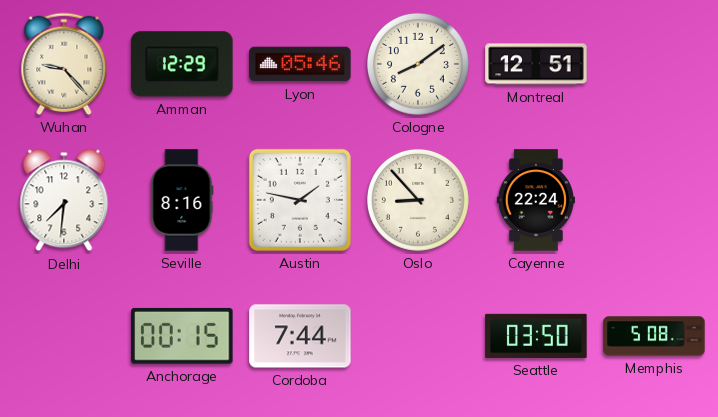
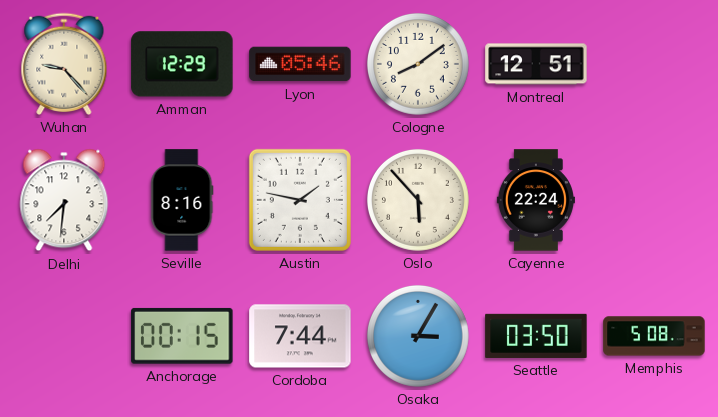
Oslo: 8:53 -> 5:53
Osaka: none -> 3:05
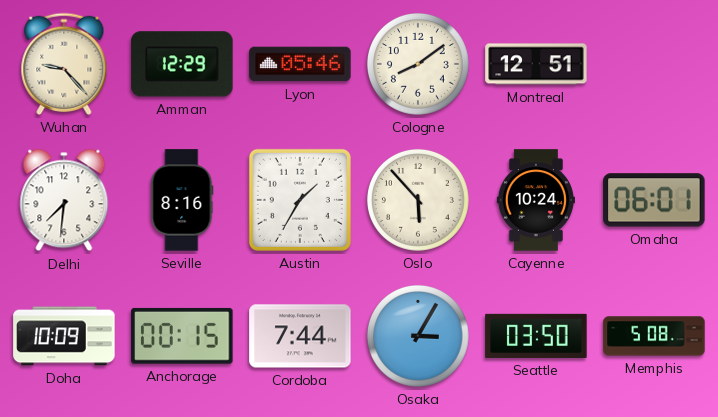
Austin: 1:47 -> 1:35
Cayenne: 22:24 -> 10:24
Omaha: none -> 06:01
Doha: none -> 10:09
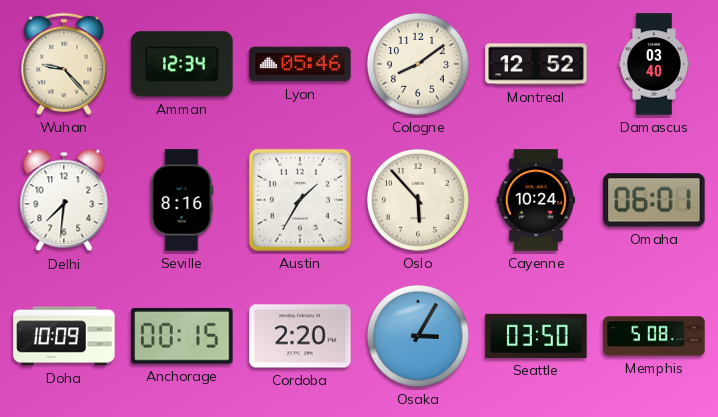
Amman: 12:29 -> 12:34
Montreal: 12:51 -> 12:52
Damascus: none -> 03:40
Cordoba: 7:44 -> 2:20
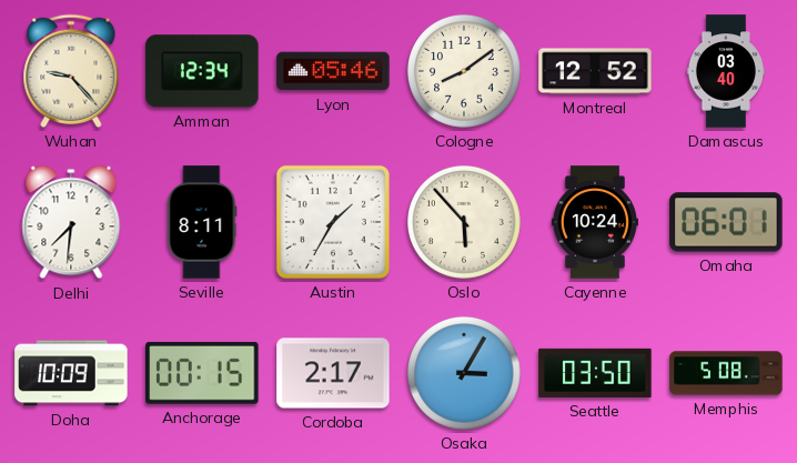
Seville: 8:16 -> 8:11
Cordoba: 2:20 -> 2:17
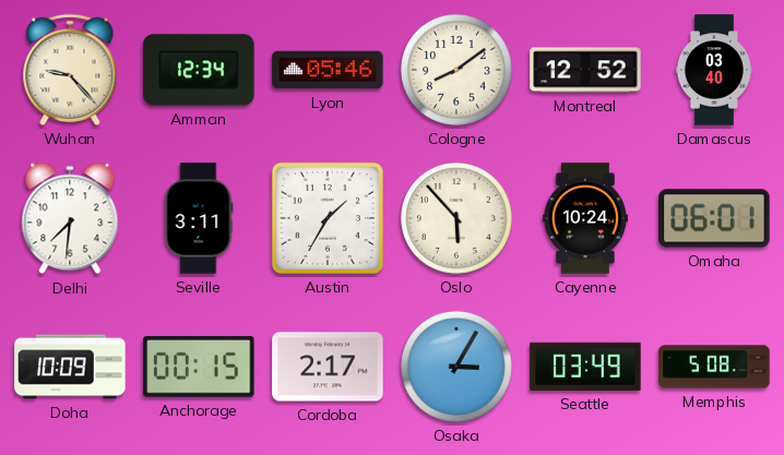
Seville: 8:11 -> 3:11
Seattle: 03:50 -> 03:49
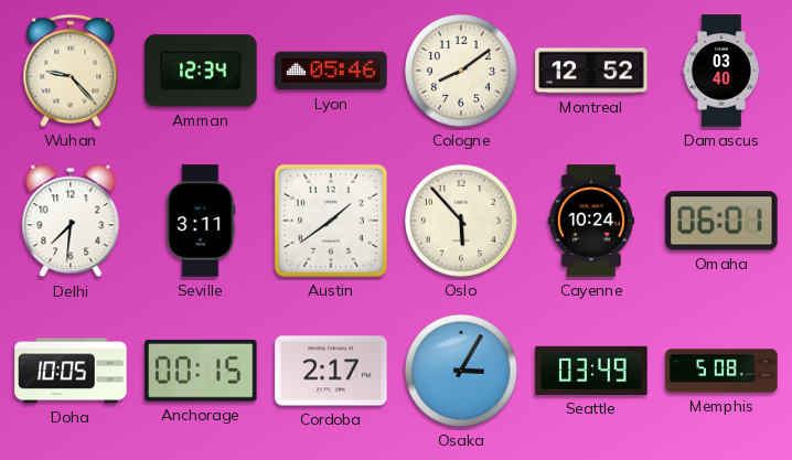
Austin: 1:35 -> 1:39
Doha: 10:09 -> 10:05
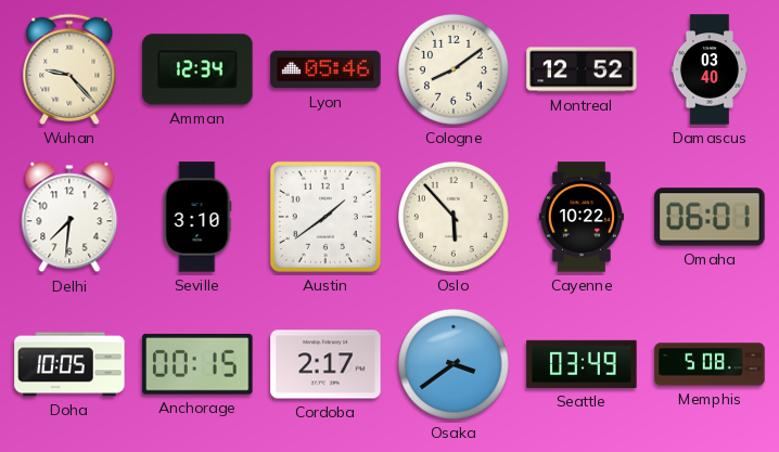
Seville: 3:11 -> 3:10
Cayenne: 10:24 -> 10:22
Osaka: 3:05 -> 3:39
